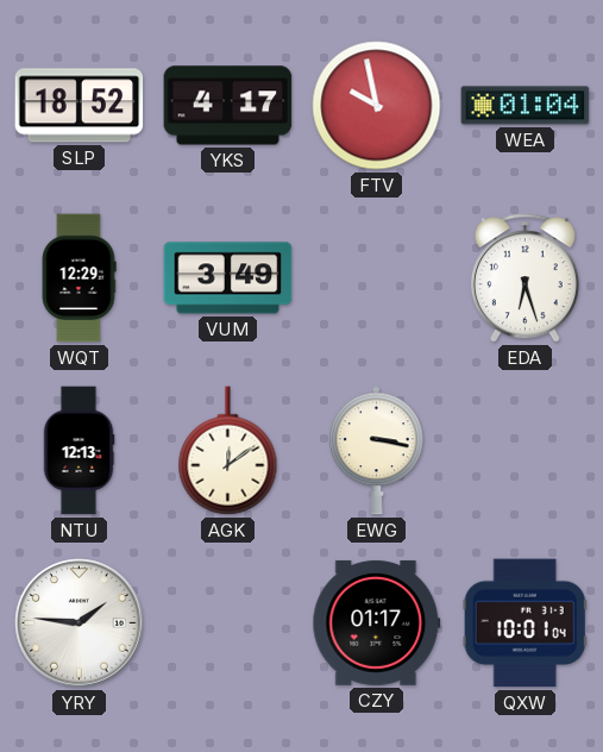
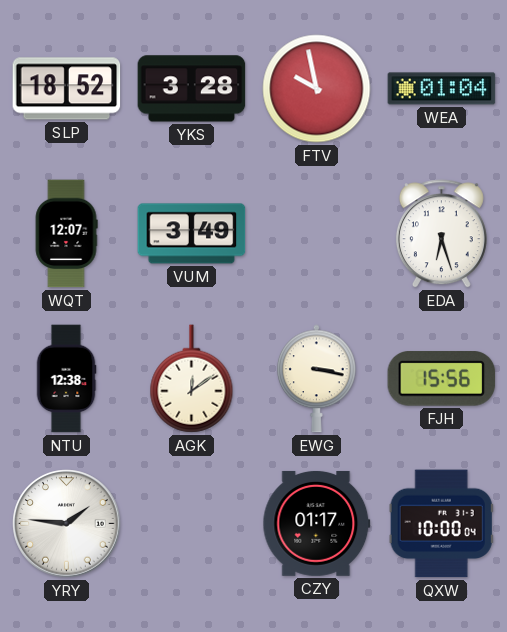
YKS: 4:17 -> 3:28
WQT: 12:29 -> 12:07
NTU: 12:13 -> 12:38
FJH: none -> 15:56
QXW: 10:01 -> 10:00
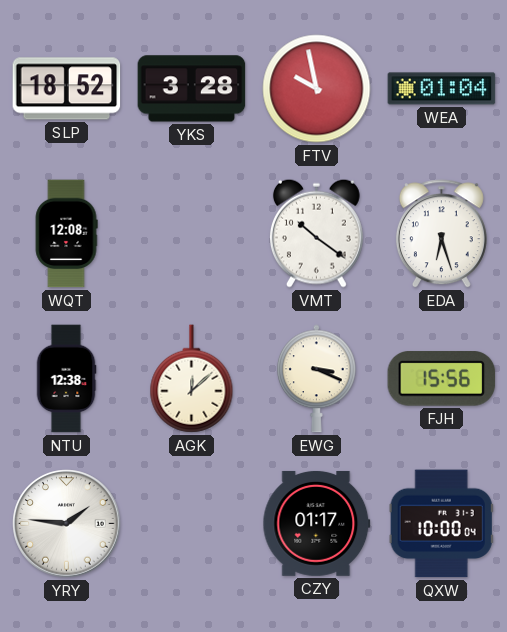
WQT: 12:07 -> 12:08
VUM: 3:49 -> none
VMT: none -> 10:21
AGK: 12:09 -> 12:08
EWG: 3:17 -> 3:19
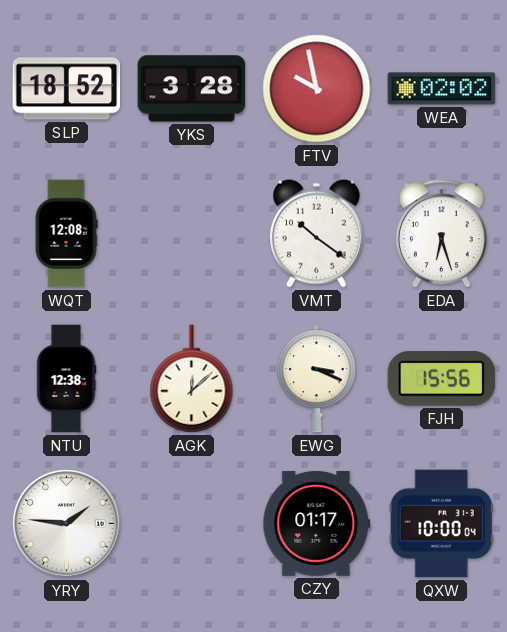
WEA: 01:04 -> 02:02
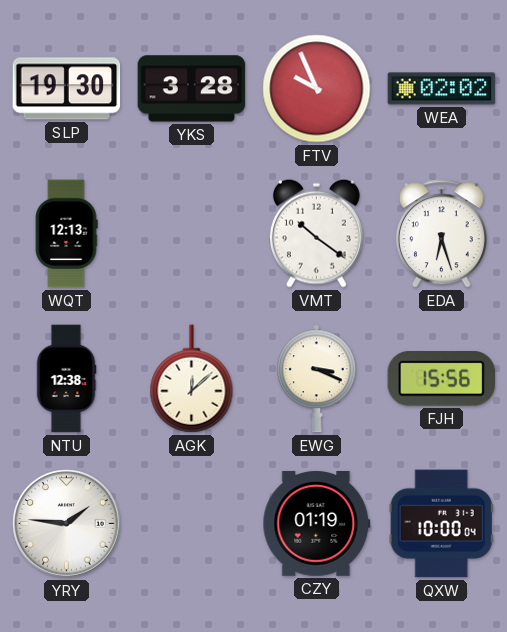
SLP: 18:52 -> 19:30
FTV: 9:58 -> 9:56
WQT: 12:08 -> 12:13
CZY: 01:17 -> 01:19
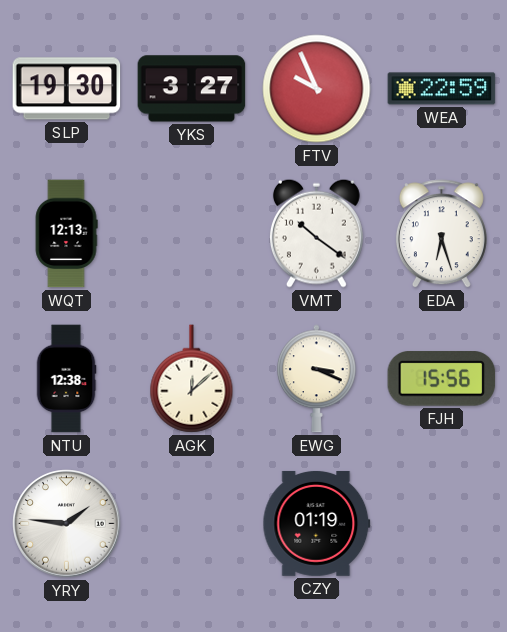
YKS: 3:28 -> 3:27
WEA: 02:02 -> 22:59
QXW: 10:00 -> none
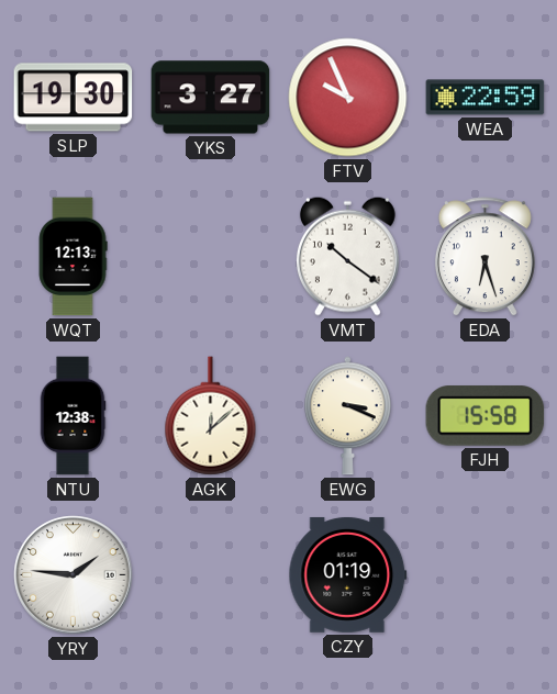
FJH: 15:56 -> 15:58
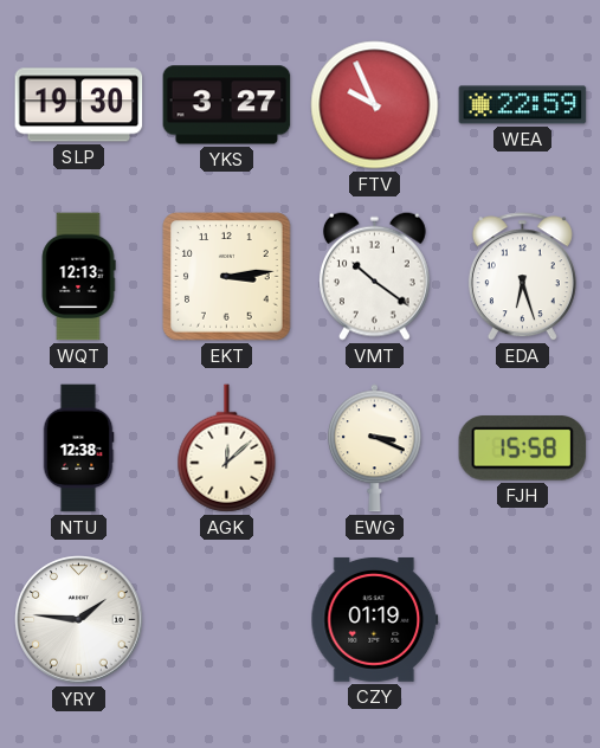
EKT: none -> 3:14
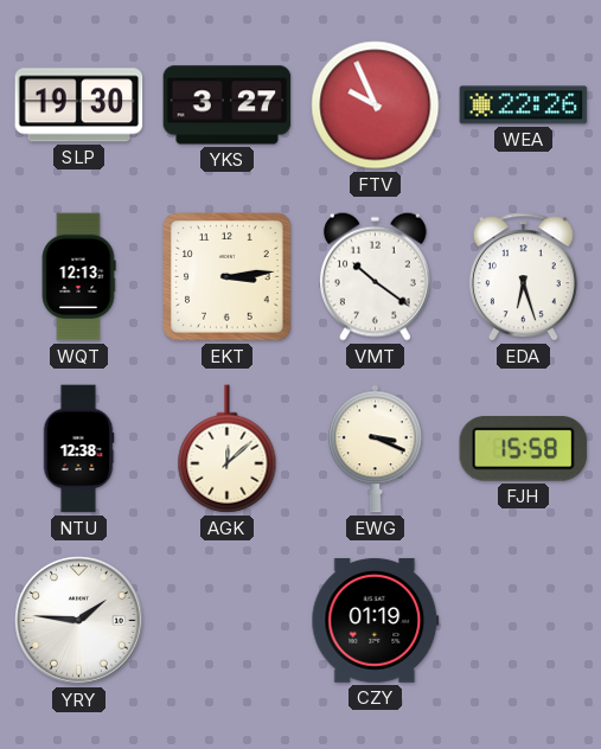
WEA: 22:59 -> 22:26
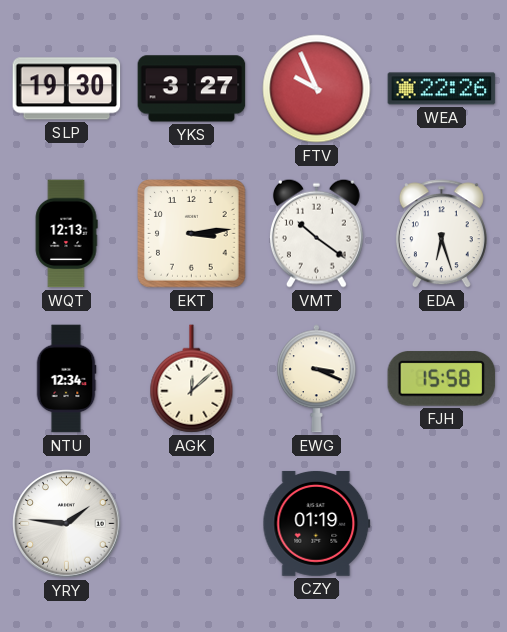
NTU: 12:38 -> 12:34
